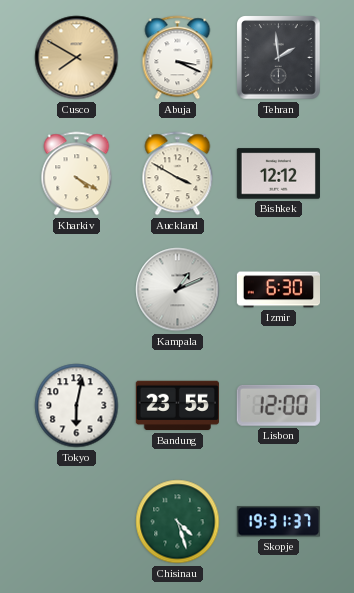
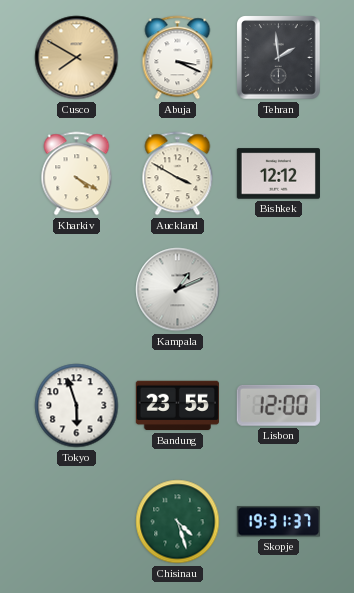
Izmir: 6:30 -> none
Tokyo: 6:02 -> 5:57
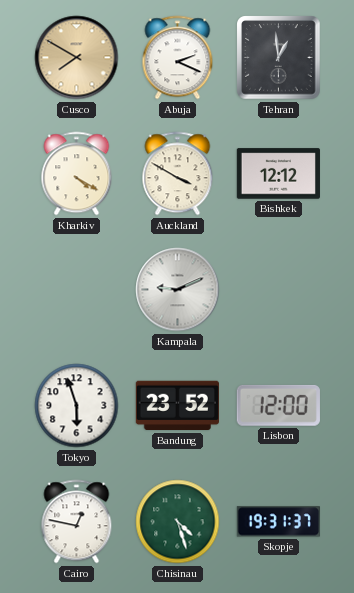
Abuja: 3:19 -> 2:19
Tehran: 1:59 -> 12:59
Kampala: 1:11 -> 9:11
Bandung: 23:55 -> 23:52
Cairo: none -> 12:47
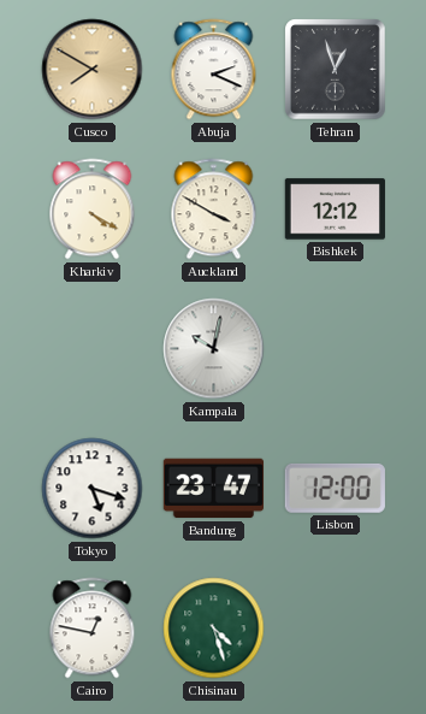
Tehran: 12:59 -> 12:57
Kampala: 9:11 -> 10:02
Tokyo: 5:57 -> 5:18
Bandung: 23:52 -> 23:47
Skopje: 19:31 -> none
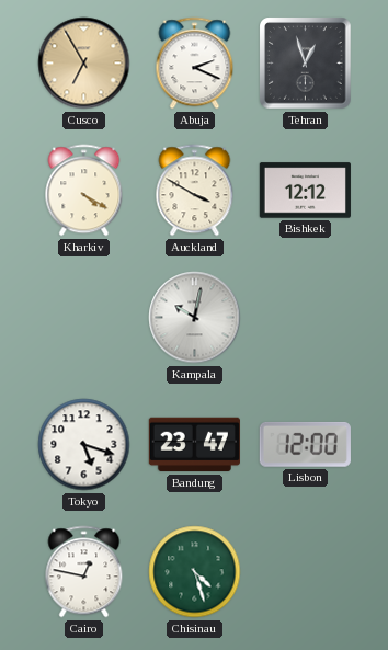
Cusco: 7:50 -> 6:55
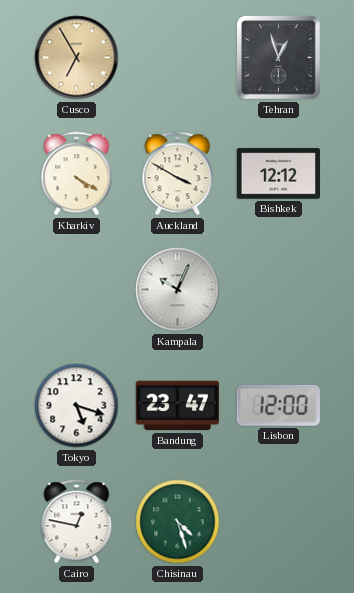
Abuja: 2:19 -> none
Kampala: 10:02 -> 10:04
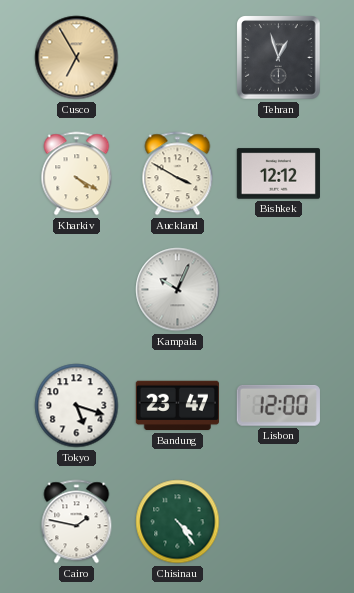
Cairo: 12:47 -> 1:47
Chisinau: 4:27 -> 4:24
